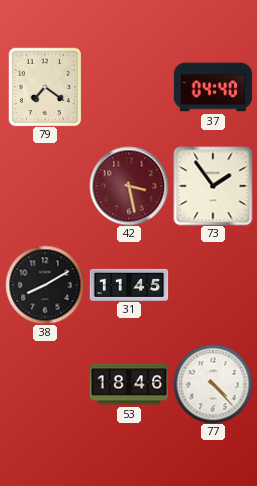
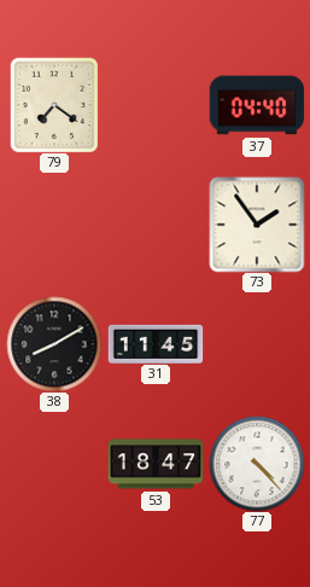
42: 3:28 -> none
53: 18:46 -> 18:47
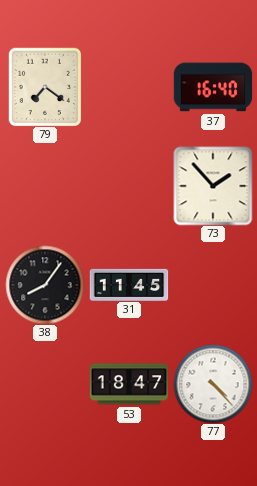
37: 04:40 -> 16:40
73: 1:54 -> 1:53
38: 8:10 -> 8:06
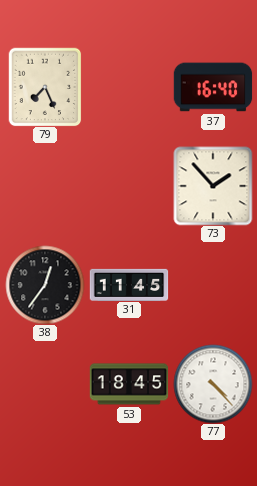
79: 7:21 -> 7:26
38: 8:06 -> 12:36
53: 18:47 -> 18:45
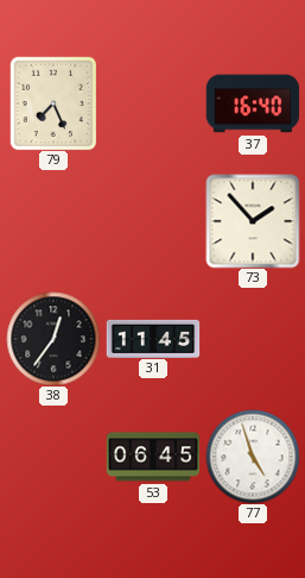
53: 18:45 -> 06:45
77: 4:23 -> 4:57
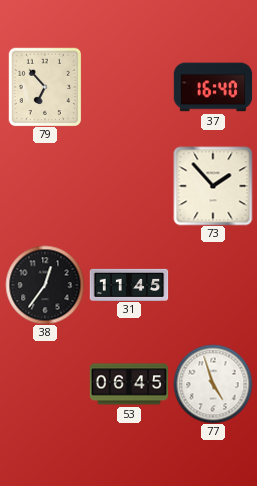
79: 7:26 -> 6:53
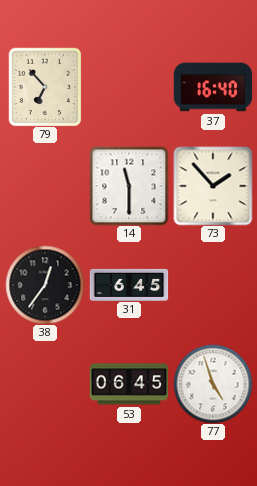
14: none -> 11:30
31: 11:45 -> 6:45
